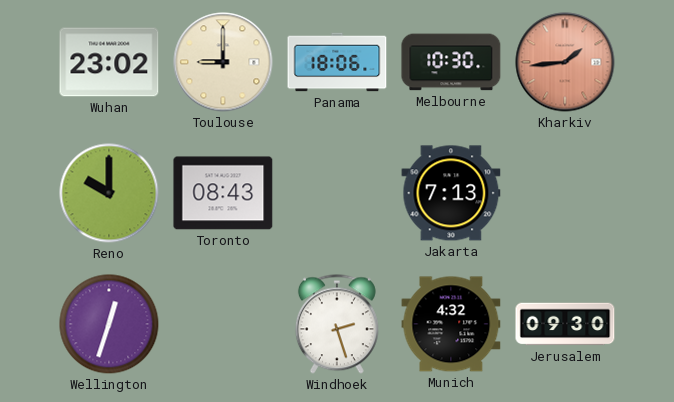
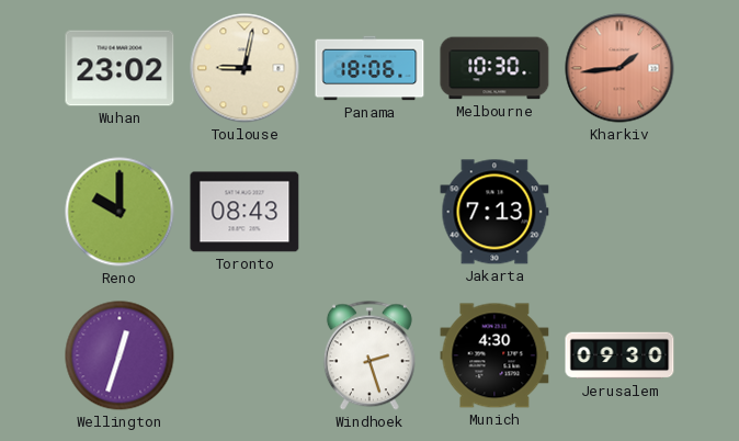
Toulouse: 9:00 -> 9:02
Munich: 4:32 -> 4:30
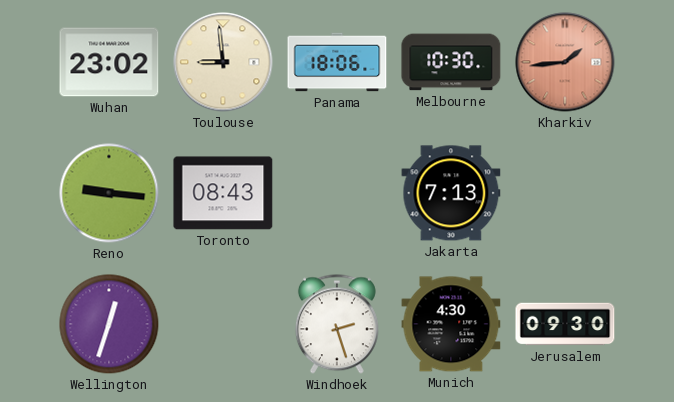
Toulouse: 9:02 -> 8:59
Reno: 10:00 -> 9:16
